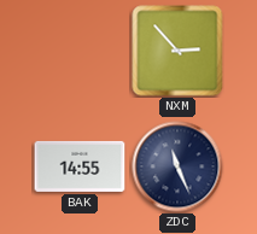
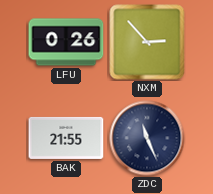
LFU: none -> 0:26
BAK: 14:55 -> 21:55
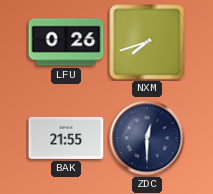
NXM: 2:53 -> 7:42
ZDC: 11:26 -> 12:30
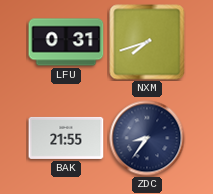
LFU: 0:26 -> 0:31
ZDC: 12:30 -> 8:36
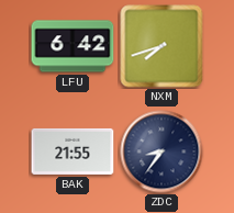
LFU: 0:31 -> 6:42
